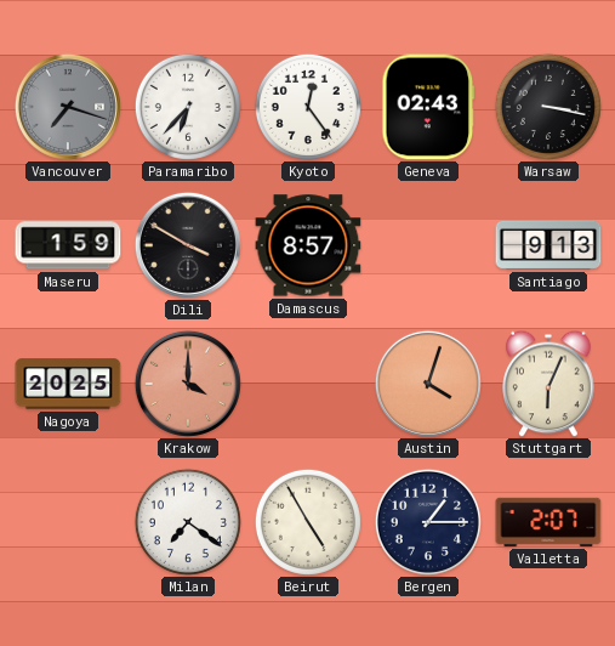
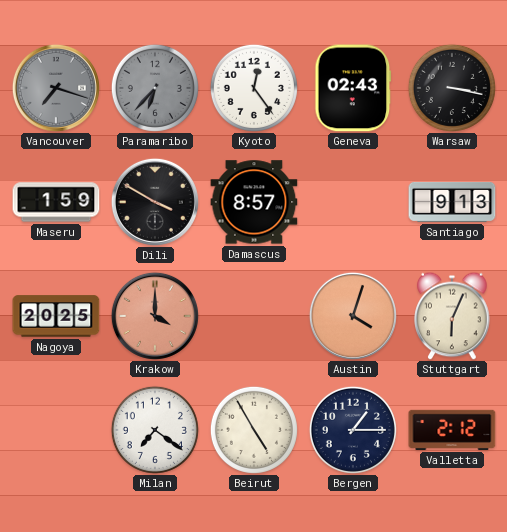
Paramaribo dial: white -> grey
Valletta: 2:07 -> 2:12
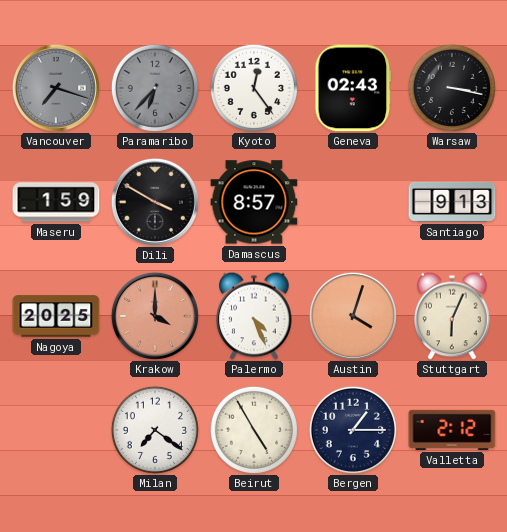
Palermo: none -> 4:26
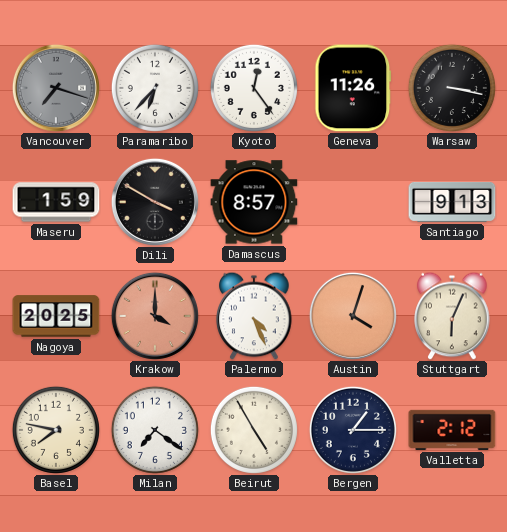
Paramaribo dial: grey -> white
Geneva: 02:43 -> 11:26
Basel: none -> 7:47
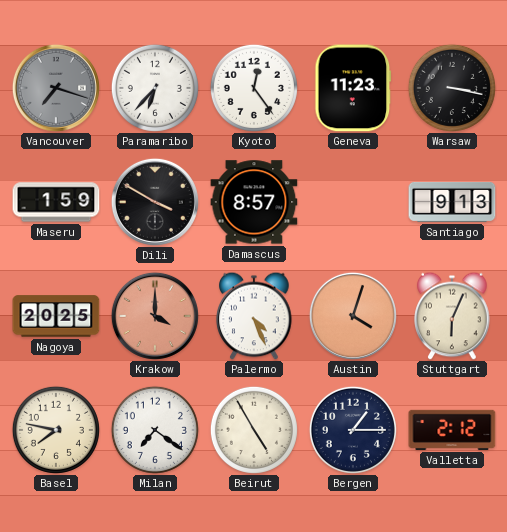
Geneva: 11:26 -> 11:23
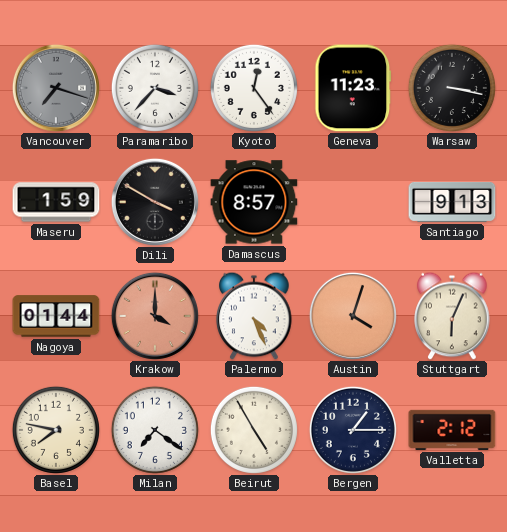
Paramaribo: 6:37 -> 3:37
Nagoya: 20:25 -> 01:44
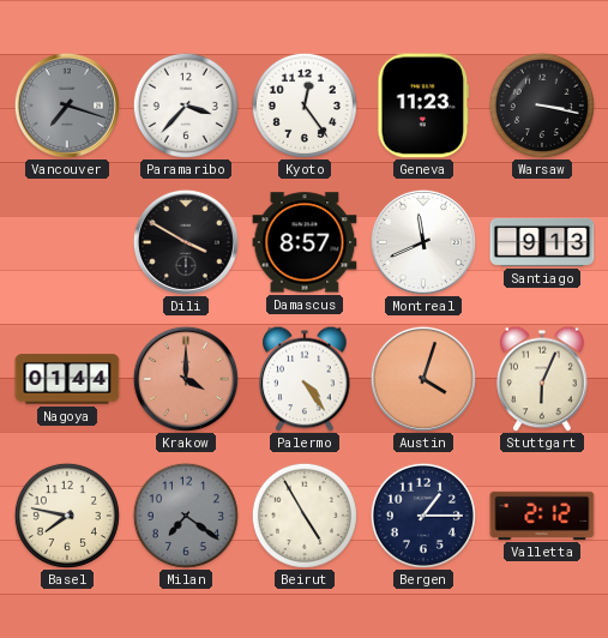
Maseru: 1:59 -> none
Montreal: none -> 11:41
Palermo: 4:26 -> 4:24
Milan dial: white -> grey
